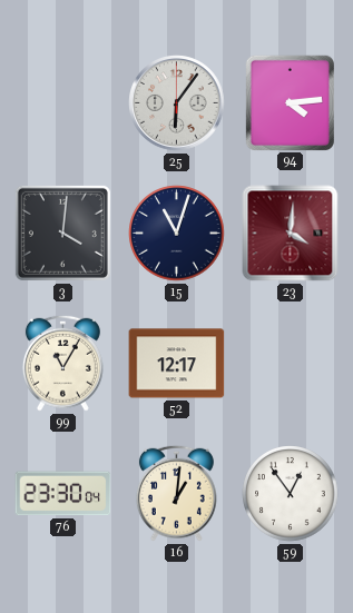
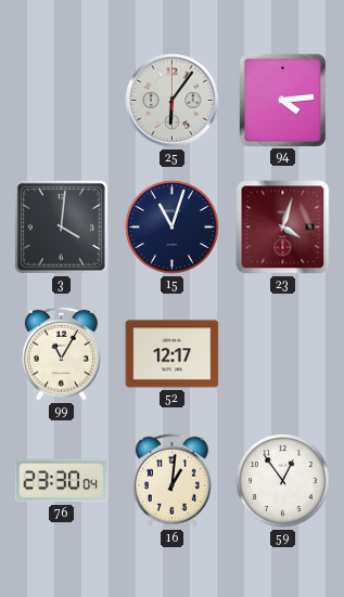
23: 4:01 -> 4:03
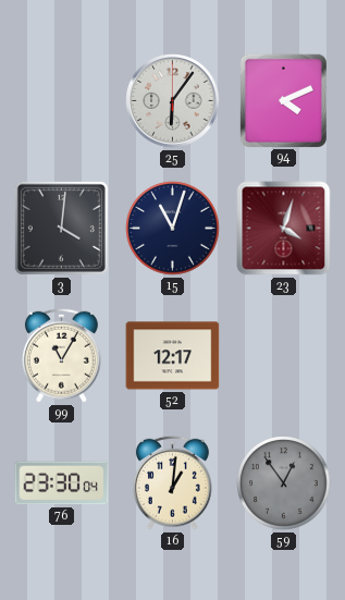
94: 4:14 -> 4:11
59 dial: white -> grey
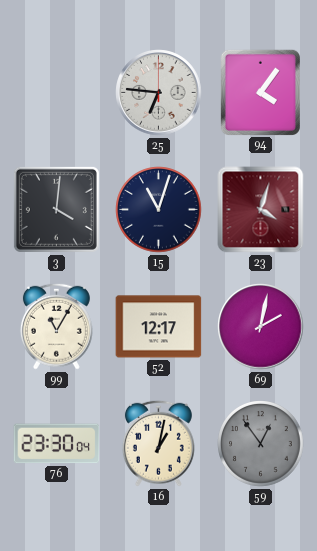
25: 6:06 -> 6:46
94: 4:11 -> 4:06
69: none -> 2:02
16: 1:01 -> 1:02
